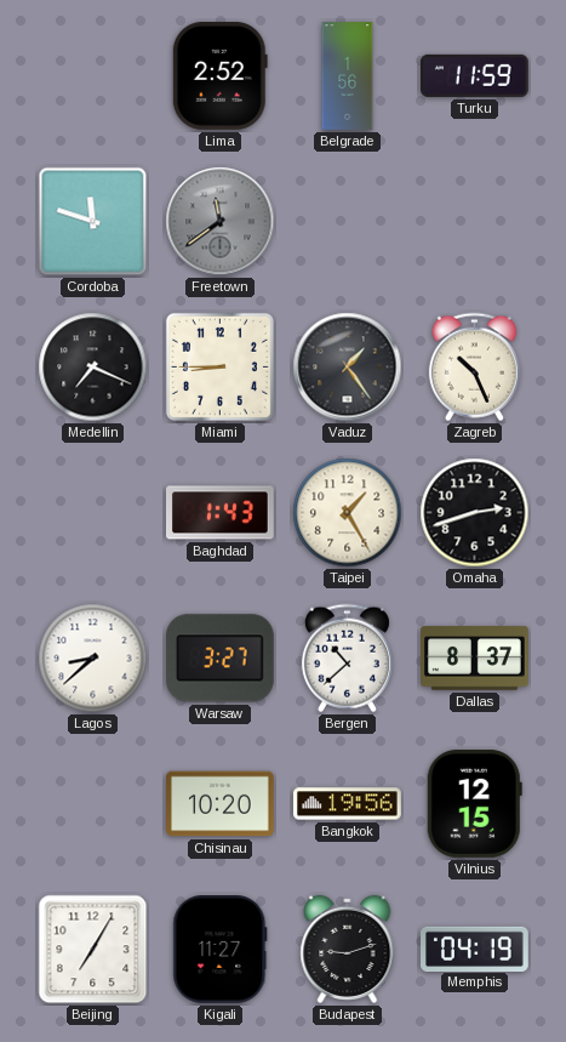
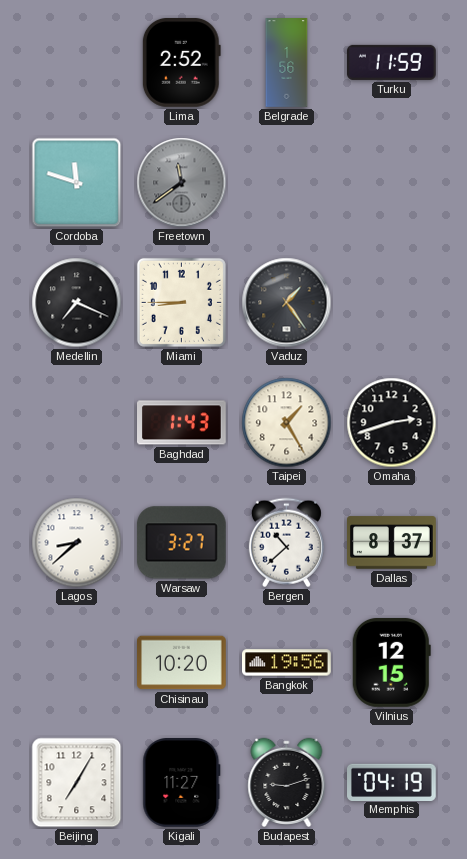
Zagreb: 10:26 -> none
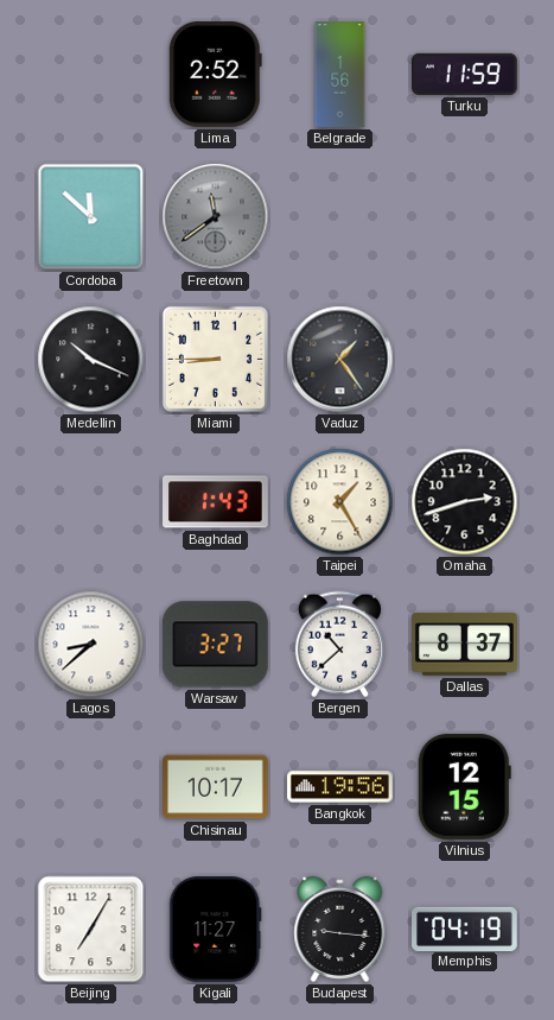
Cordoba: 11:48 -> 11:52
Medellin: 7:19 -> 10:19
Chisinau: 10:20 -> 10:17
Budapest: 9:12 -> 9:16
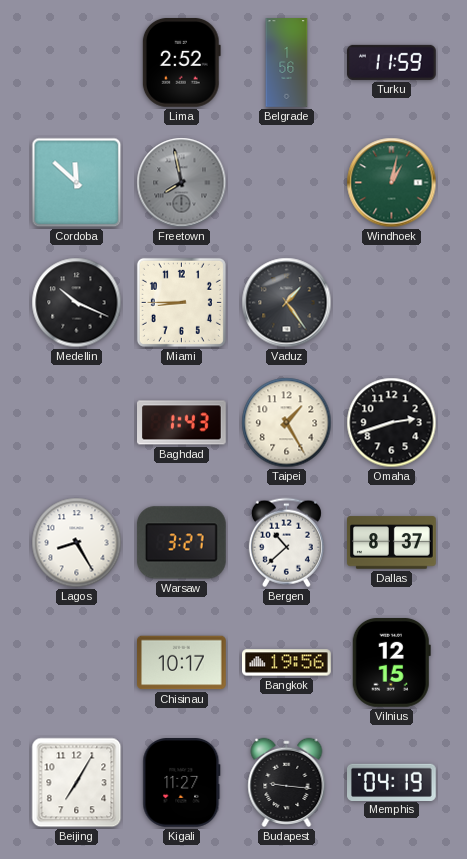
Freetown: 11:39 -> 7:58
Windhoek: none -> 1:02
Lagos: 8:38 -> 8:25
